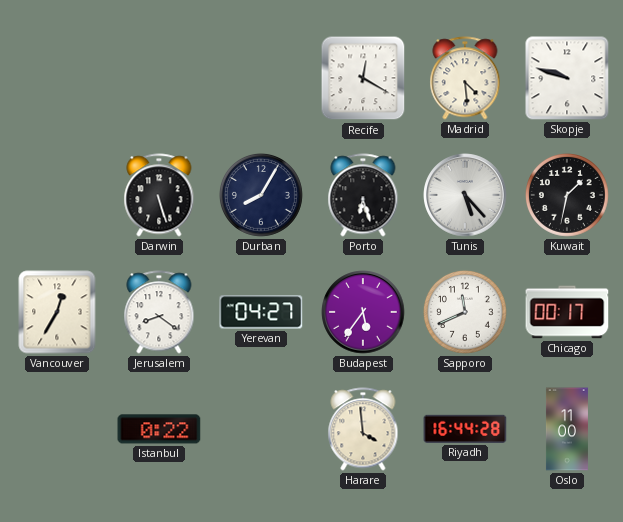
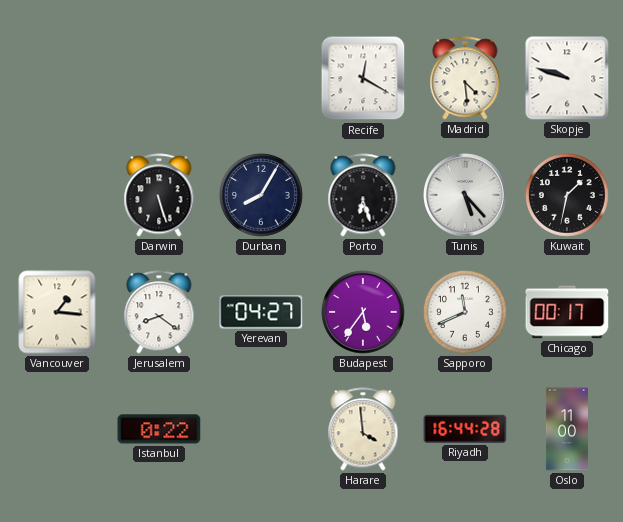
Vancouver: 12:35 -> 1:16
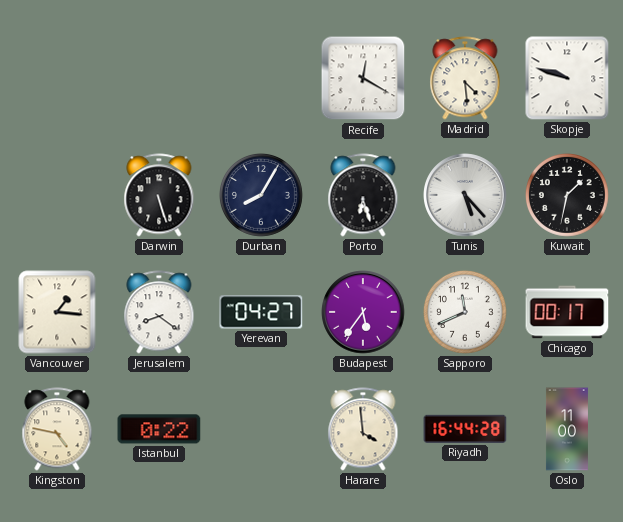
Kingston: none -> 4:47
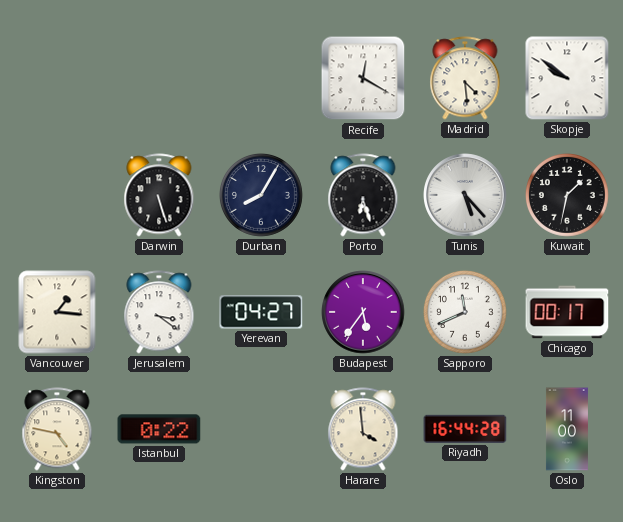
Skopje: 9:48 -> 9:51
Jerusalem: 8:21 -> 3:21
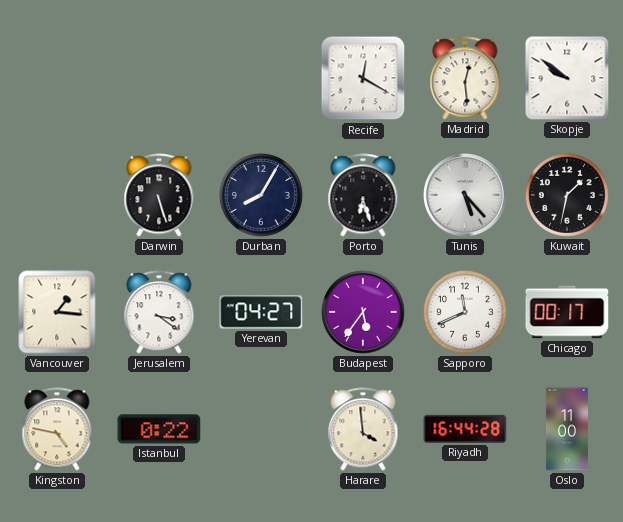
Madrid: 4:29 -> 12:29
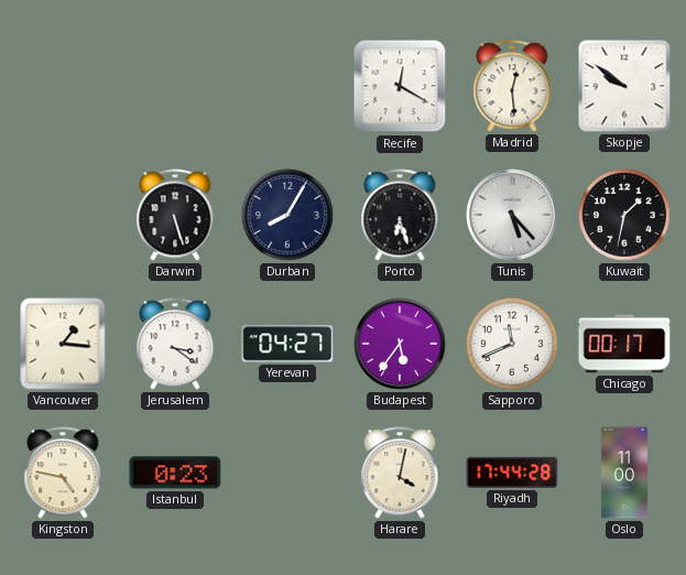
Istanbul: 0:22 -> 0:23
Harare: 3:59 -> 4:02
Riyadh: 16:44 -> 17:44
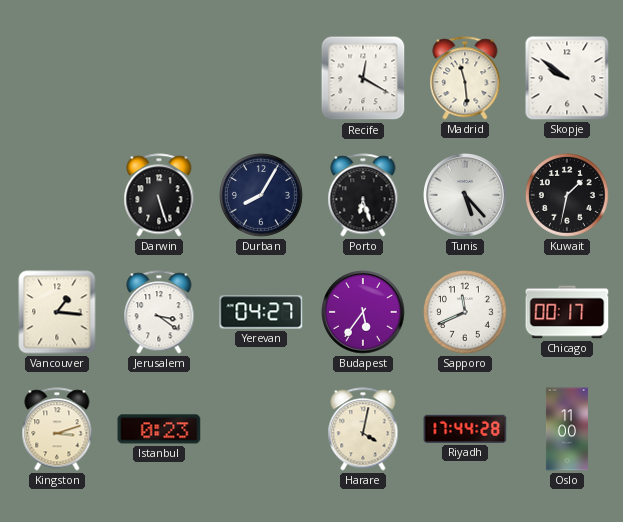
Madrid: 12:29 -> 11:29
Kingston: 4:47 -> 3:12
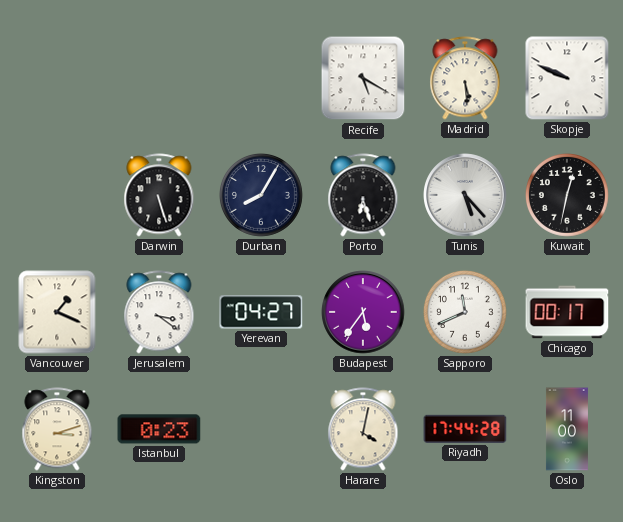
Recife: 12:20 -> 5:20
Madrid: 11:29 -> 5:29
Skopje: 9:51 -> 9:49
Kuwait: 1:32 -> 12:32
Vancouver: 1:16 -> 1:19
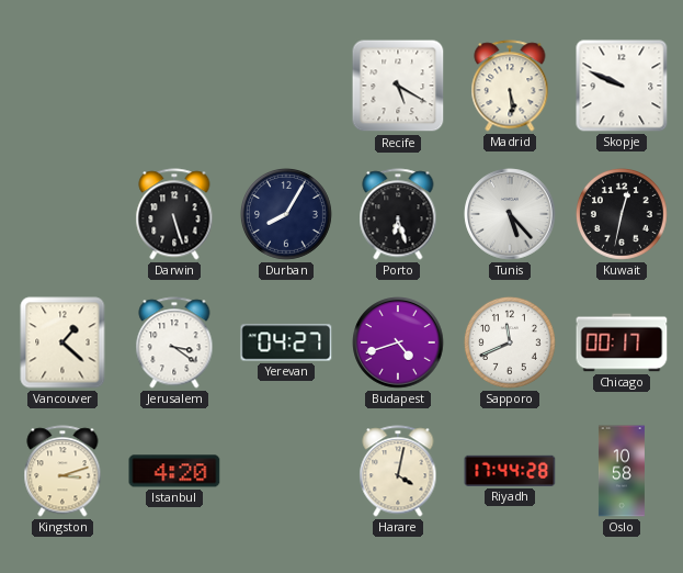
Vancouver: 1:19 -> 1:22
Budapest: 5:36 -> 4:42
Istanbul: 0:23 -> 4:20
Oslo: 11:00 -> 10:58
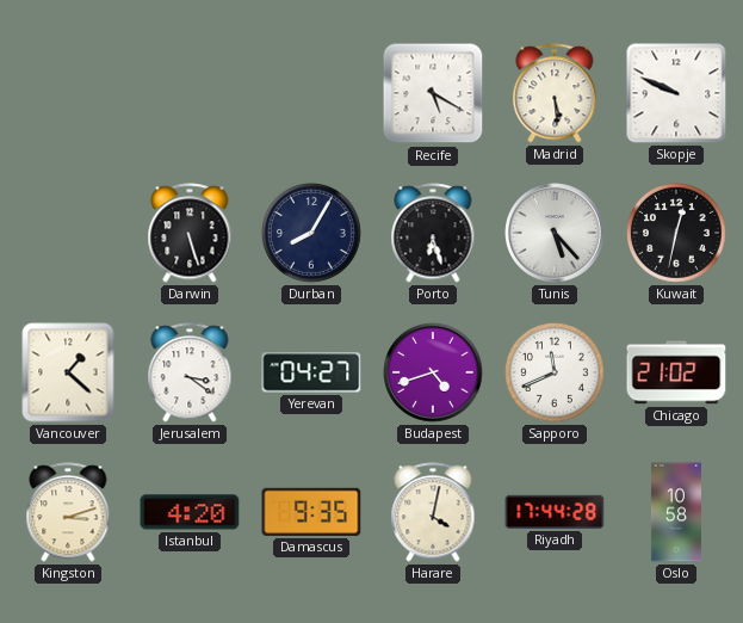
Chicago: 00:17 -> 21:02
Damascus: none -> 9:35
